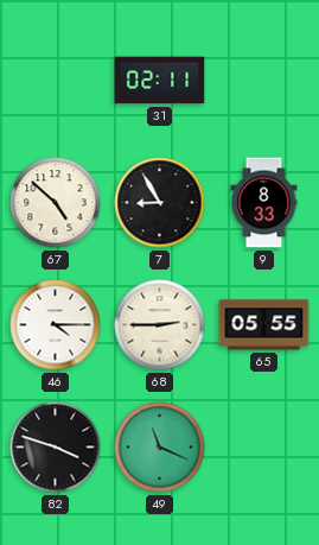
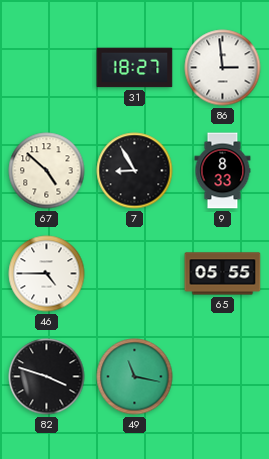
31: 02:11 -> 18:27
86: none -> 2:59
46: 4:15 -> 4:45
68: 2:45 -> none
49: 11:19 -> 11:17
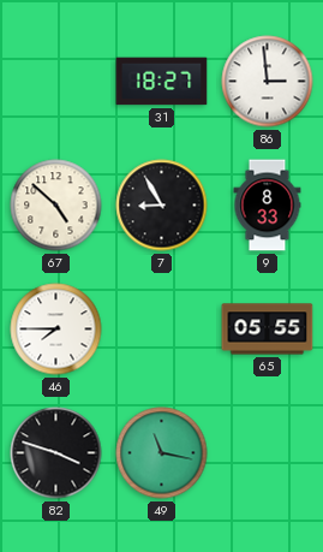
46: 4:45 -> 7:45
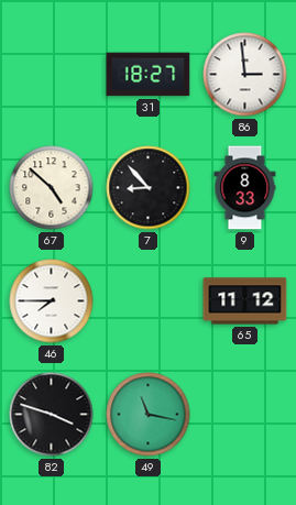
7: 8:55 -> 8:53
65: 05:55 -> 11:12
